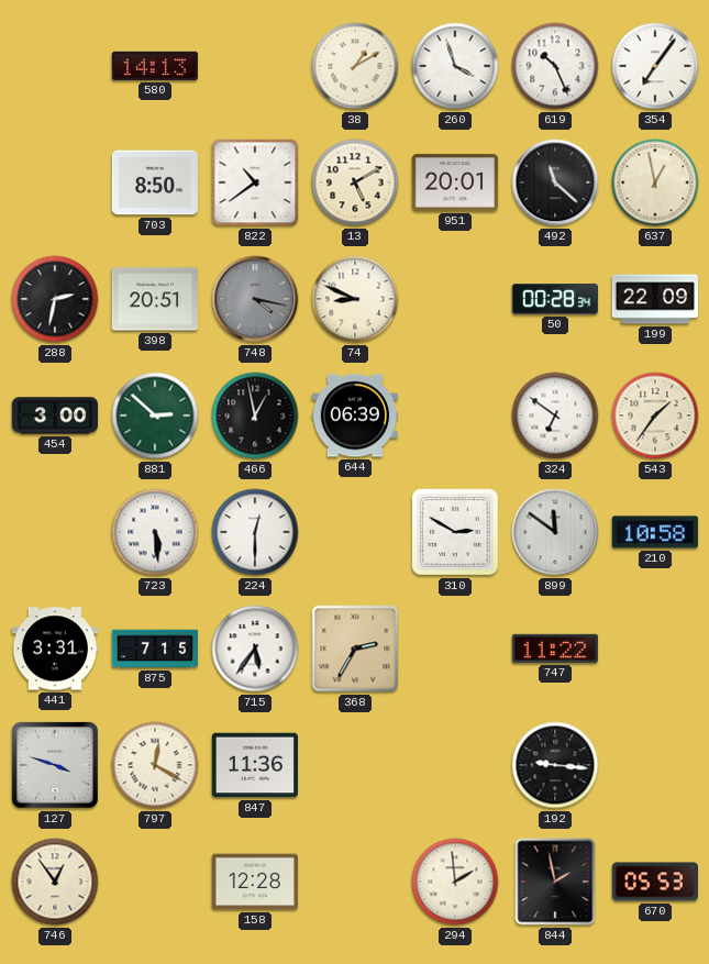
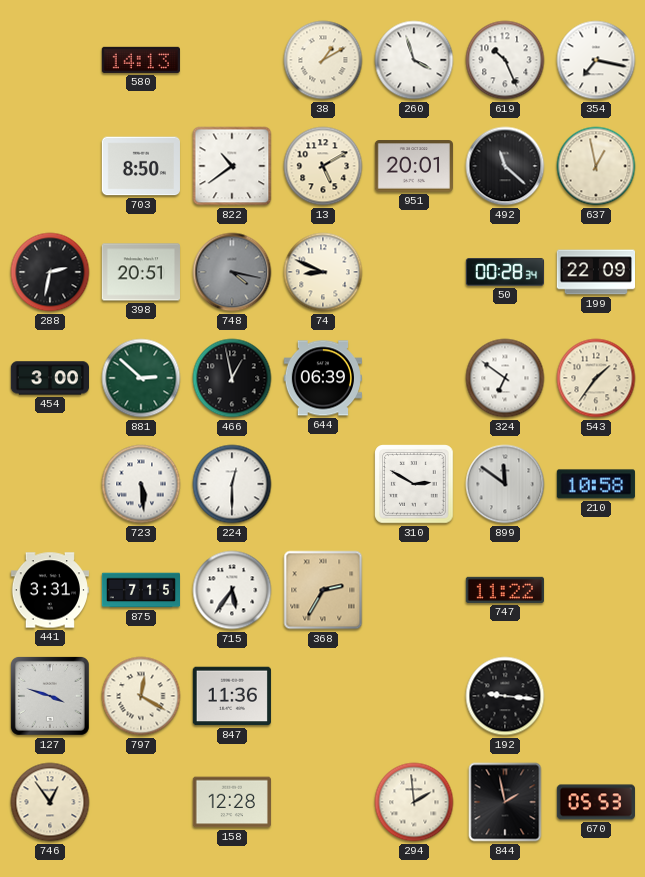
354: 7:06 -> 7:17
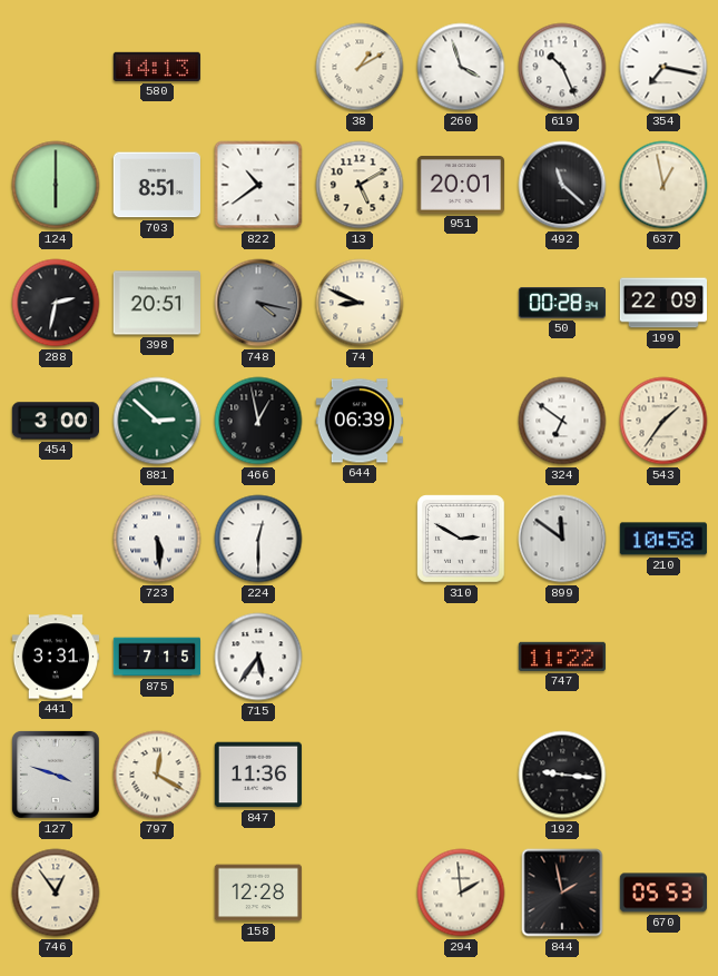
124: none -> 6:00
703: 8:50 -> 8:51
368: 2:35 -> none
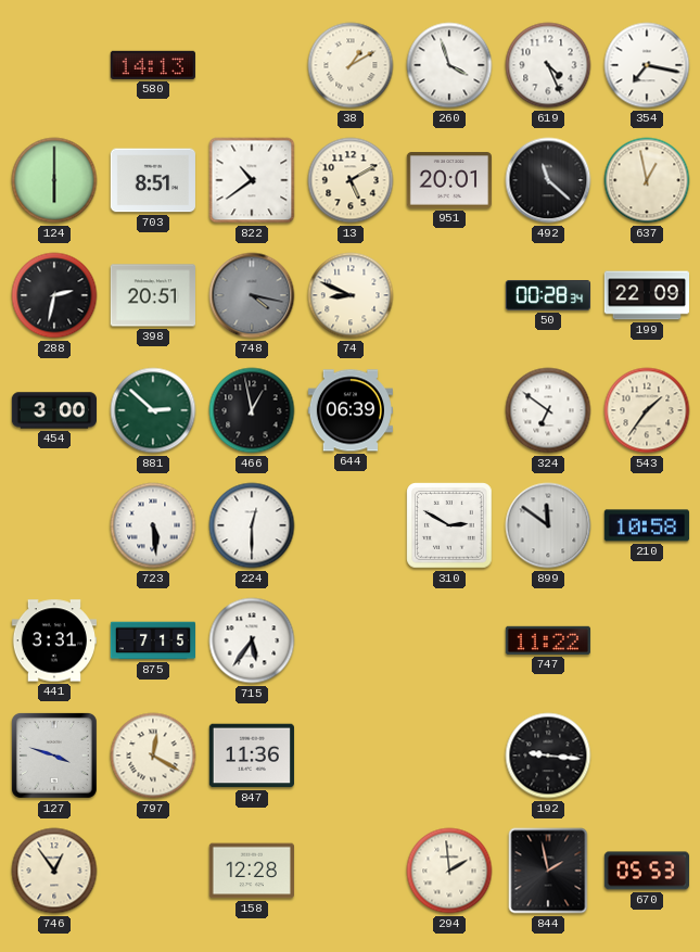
619: 10:26 -> 4:26
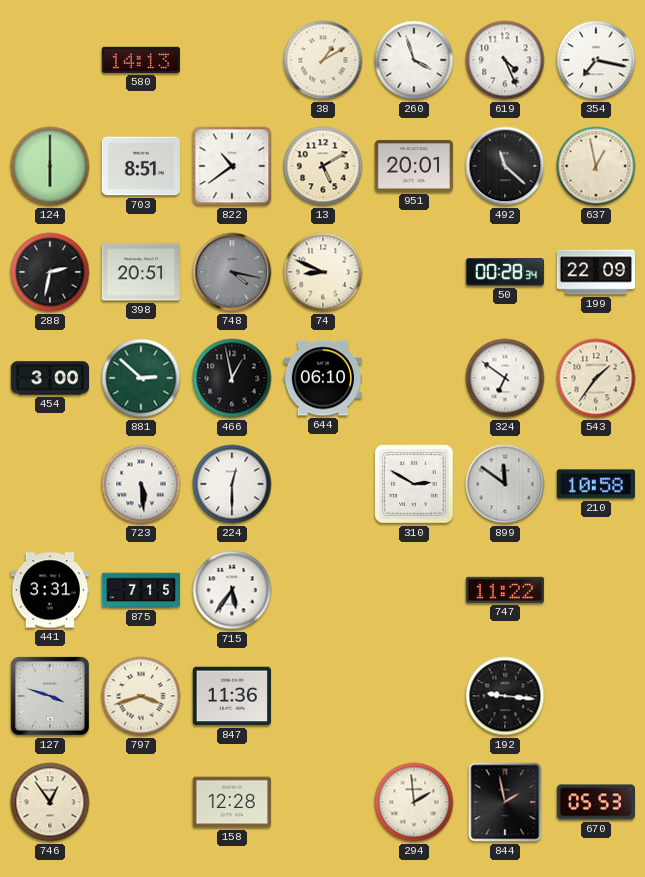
644: 06:39 -> 06:10
797: 12:20 -> 3:42
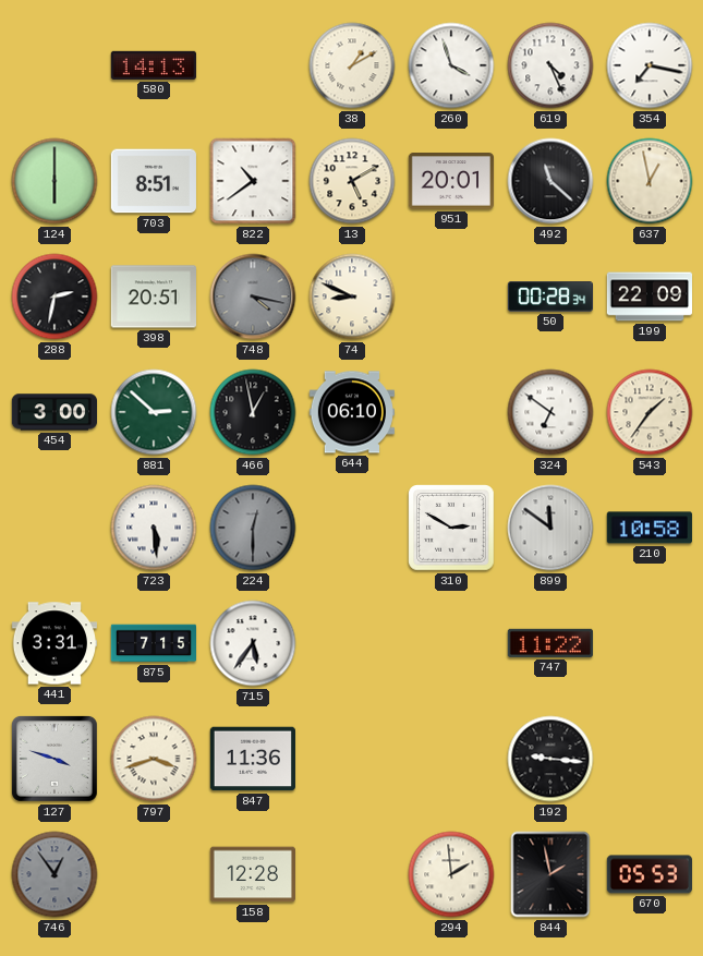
224 dial: white -> grey
746 dial: cream -> grey
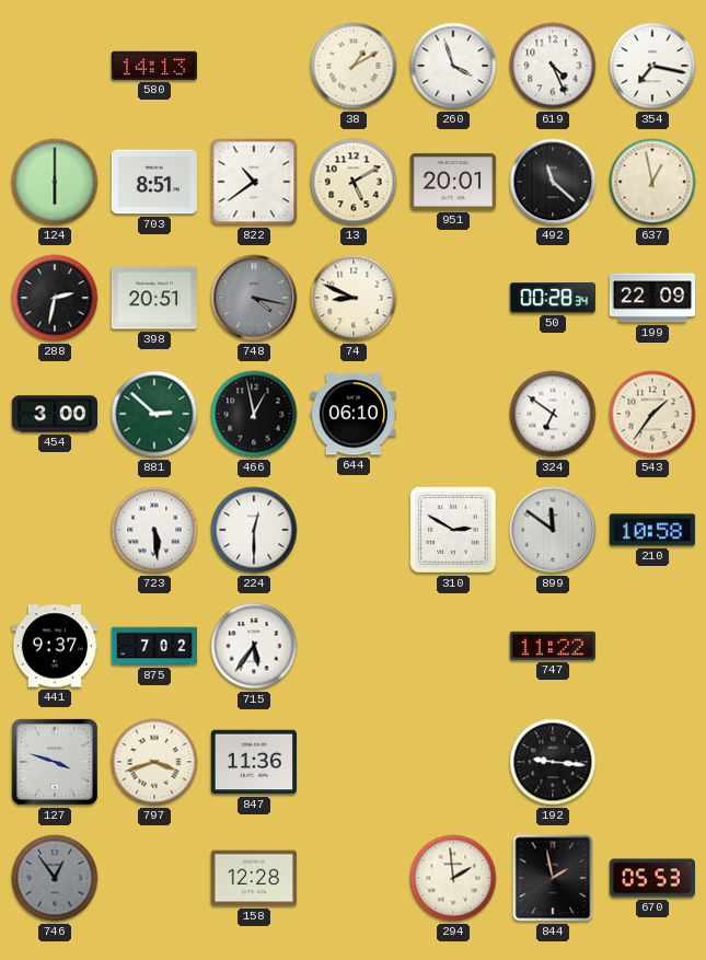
224 dial: grey -> white
441: 3:31 -> 9:37
875: 7:15 -> 7:02
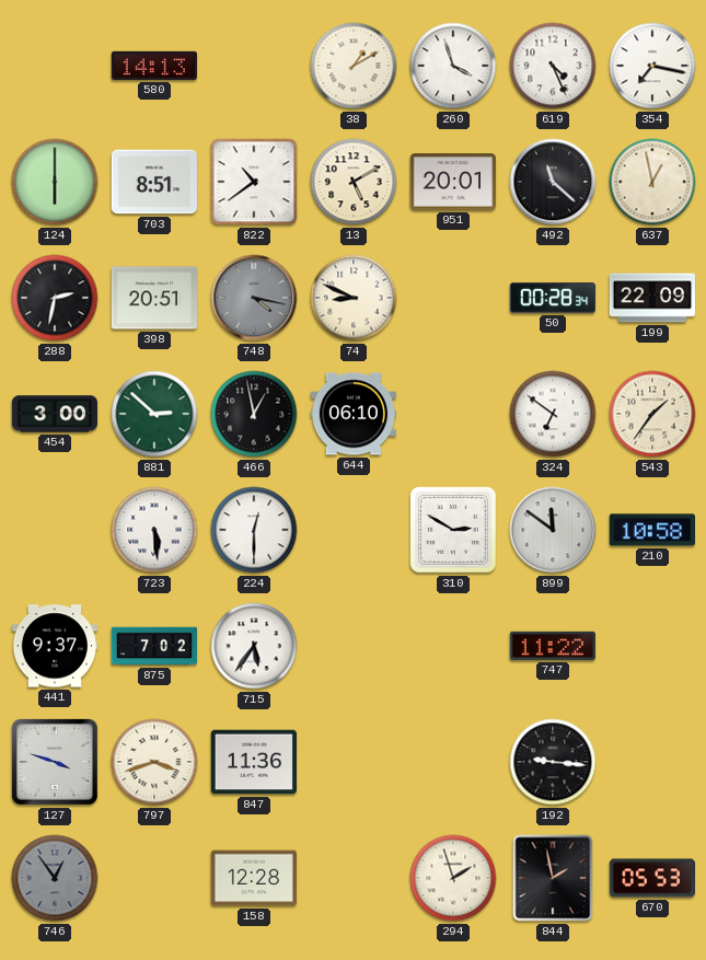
294: 1:59 -> 1:57
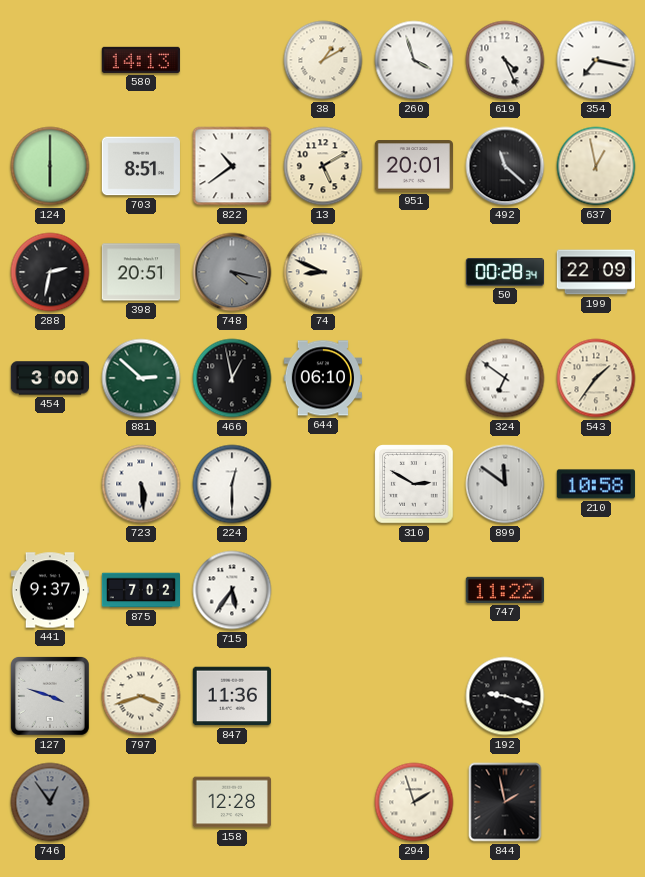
192: 9:16 -> 9:18
670: 05:53 -> none
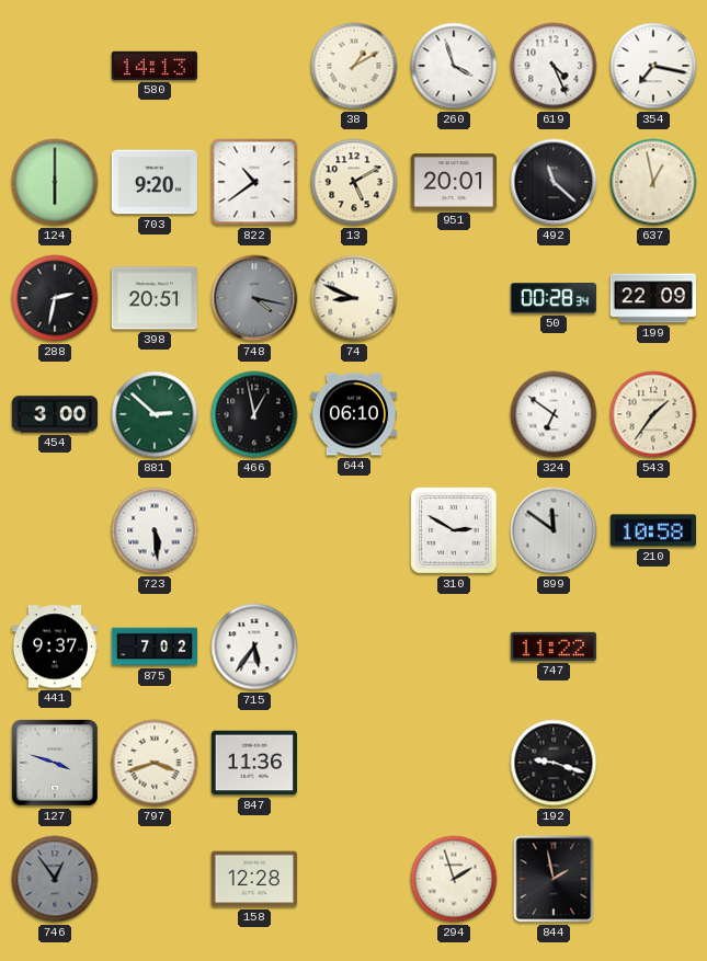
703: 8:51 -> 9:20
224: 12:30 -> none
